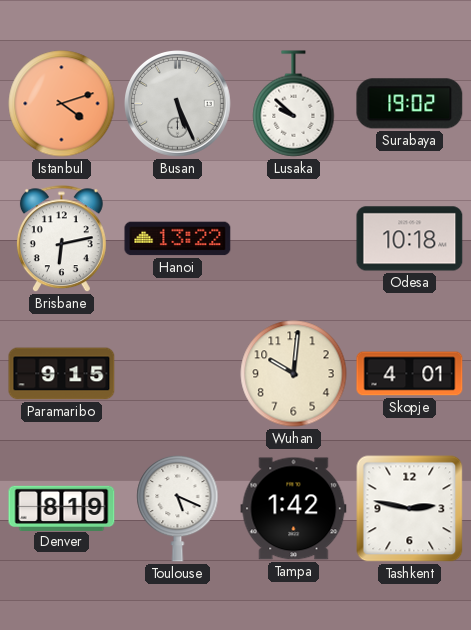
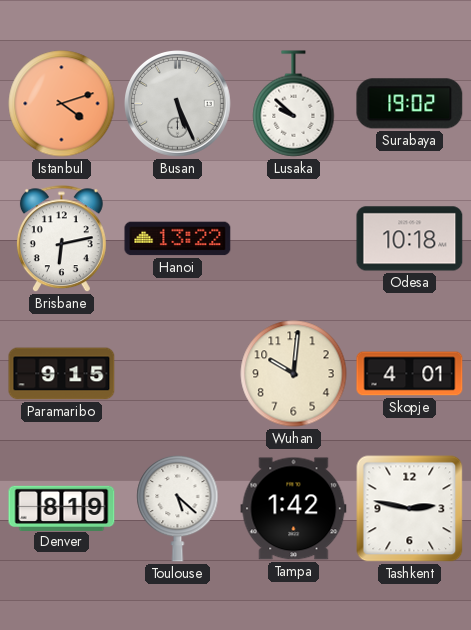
Toulouse: 5:19 -> 5:22
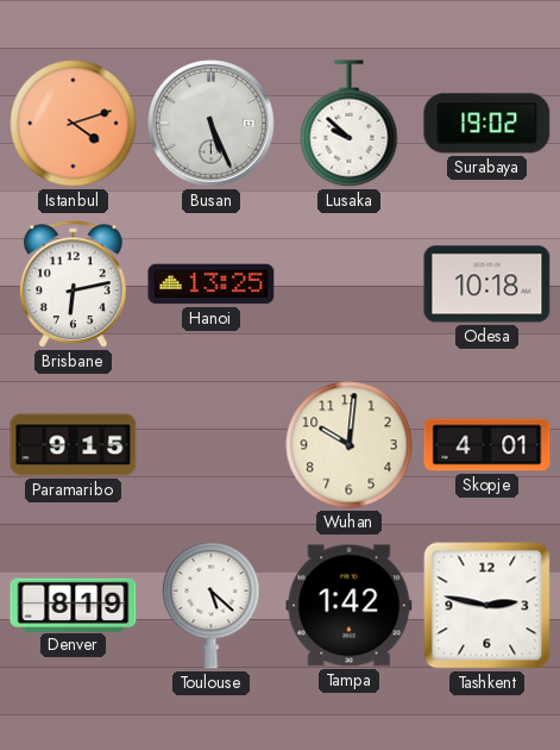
Hanoi: 13:22 -> 13:25
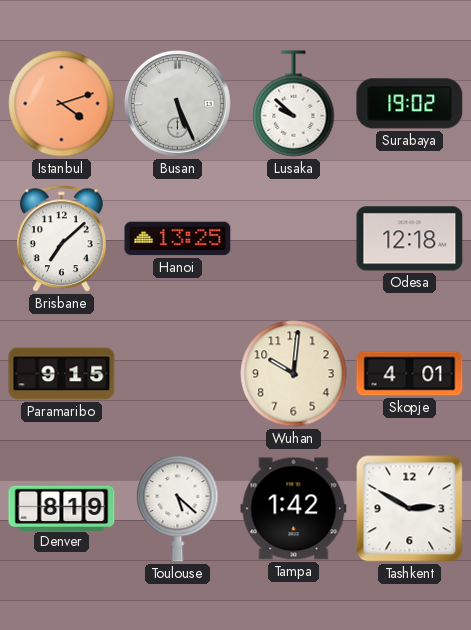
Brisbane: 6:13 -> 7:08
Odesa: 10:18 -> 12:18
Tashkent: 2:47 -> 2:50
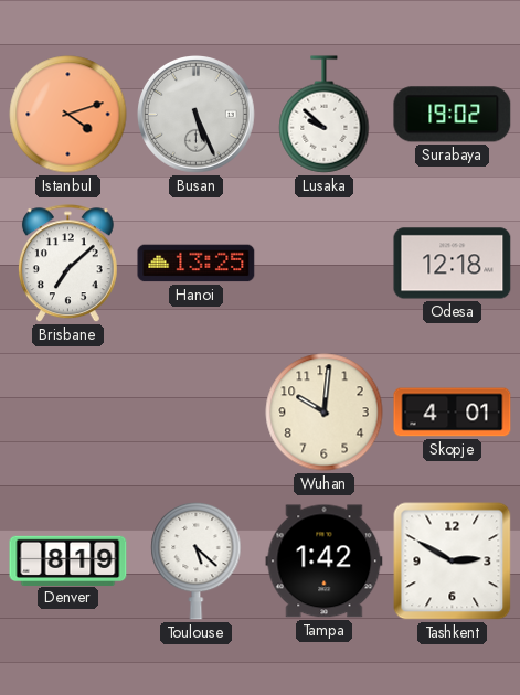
Paramaribo: 9:15 -> none
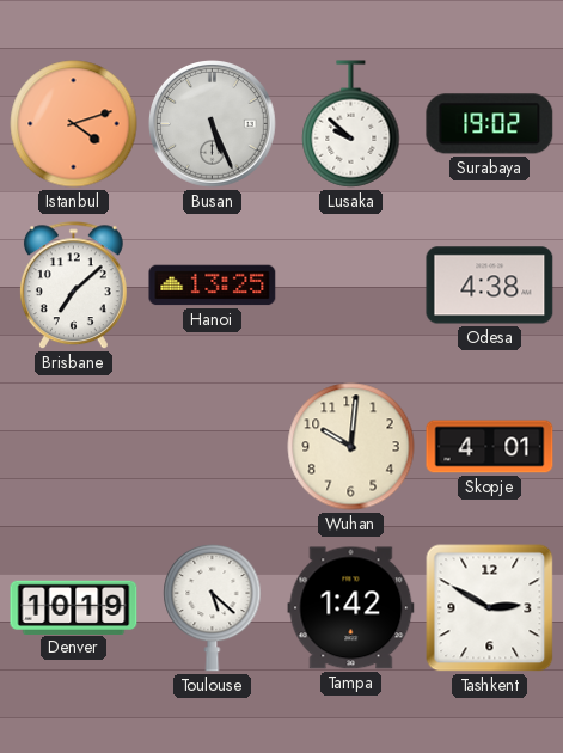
Odesa: 12:18 -> 4:38
Denver: 8:19 -> 10:19
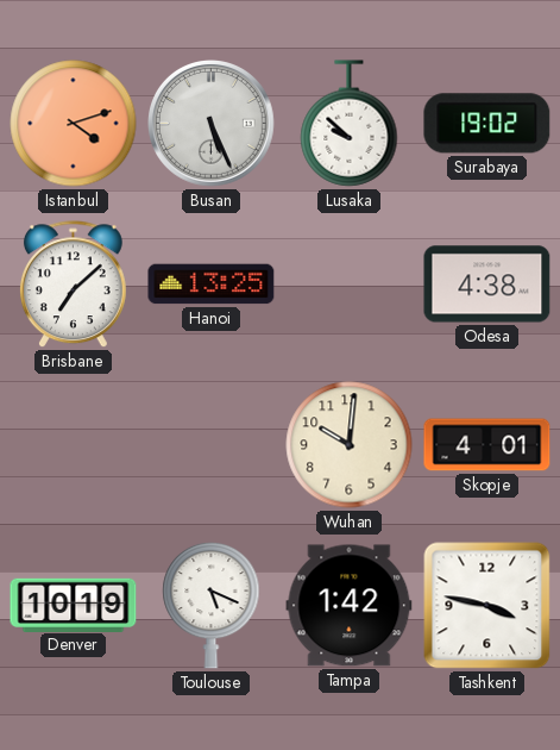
Toulouse: 5:22 -> 5:19
Tashkent: 2:50 -> 3:47
